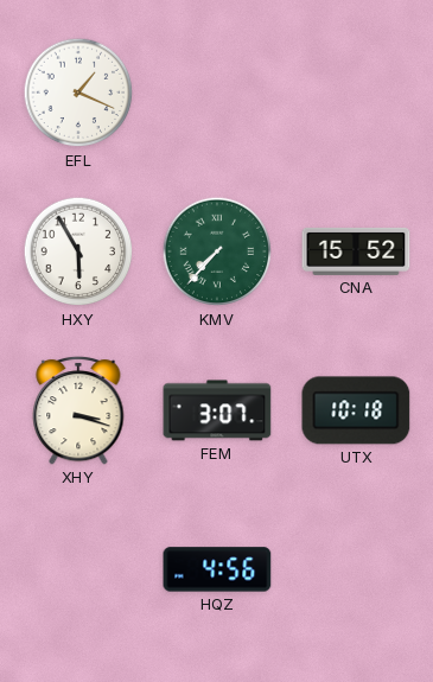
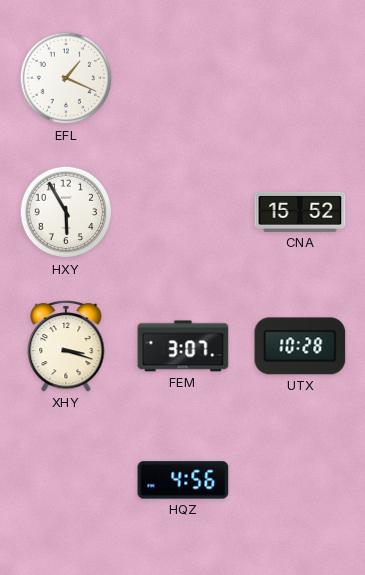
KMV: 7:37 -> none
UTX: 10:18 -> 10:28
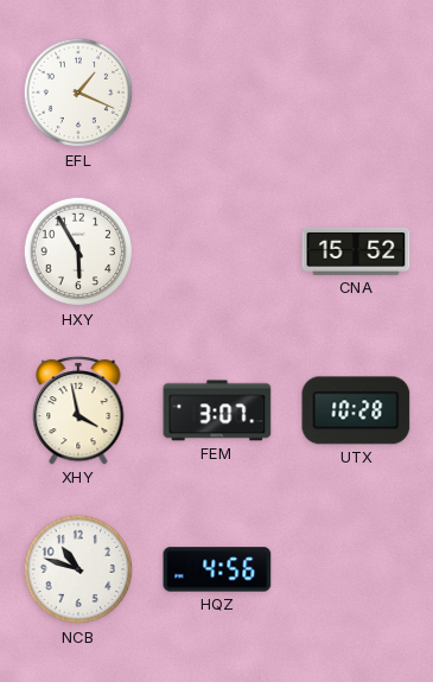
XHY: 3:18 -> 3:58
NCB: none -> 10:48
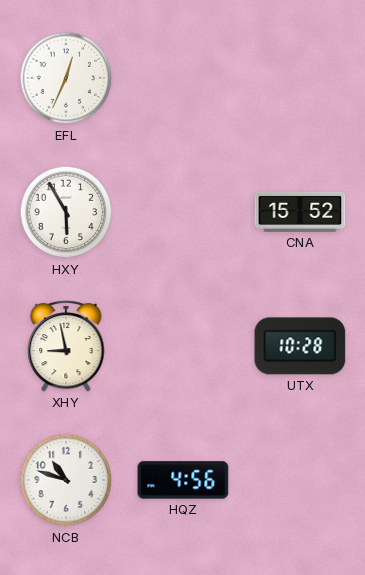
EFL: 1:19 -> 12:34
XHY: 3:58 -> 8:58
FEM: 3:07 -> none
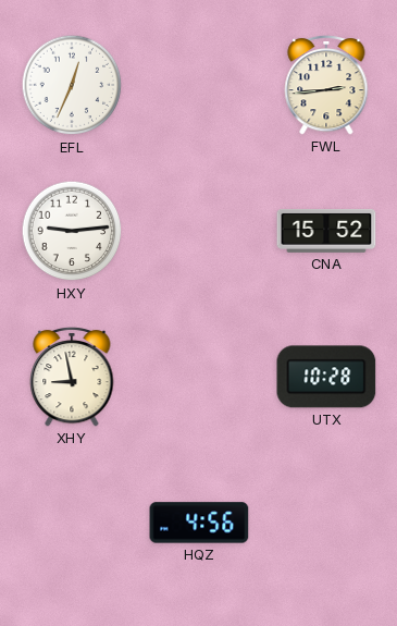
FWL: none -> 2:44
HXY: 5:55 -> 9:14
NCB: 10:48 -> none
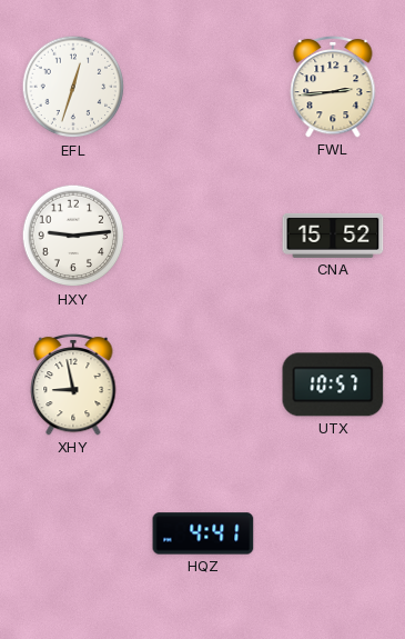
EFL: 12:34 -> 12:33
UTX: 10:28 -> 10:57
HQZ: 4:56 -> 4:41
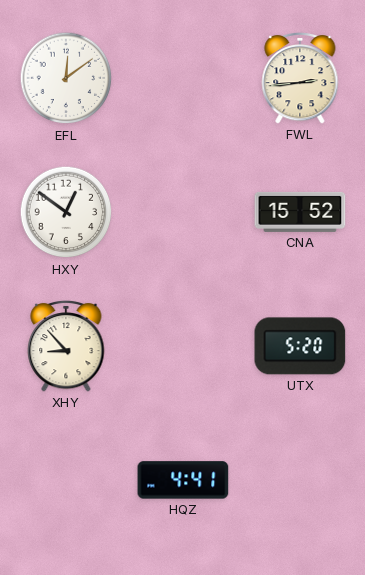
EFL: 12:33 -> 12:09
HXY: 9:14 -> 12:51
XHY: 8:58 -> 8:53
UTX: 10:57 -> 5:20
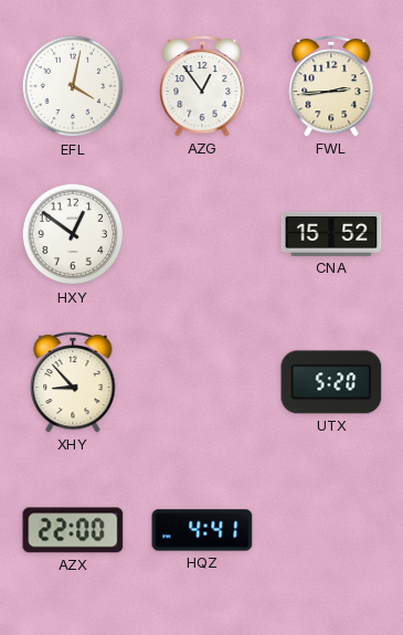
EFL: 12:09 -> 4:02
AZG: none -> 12:54
AZX: none -> 22:00
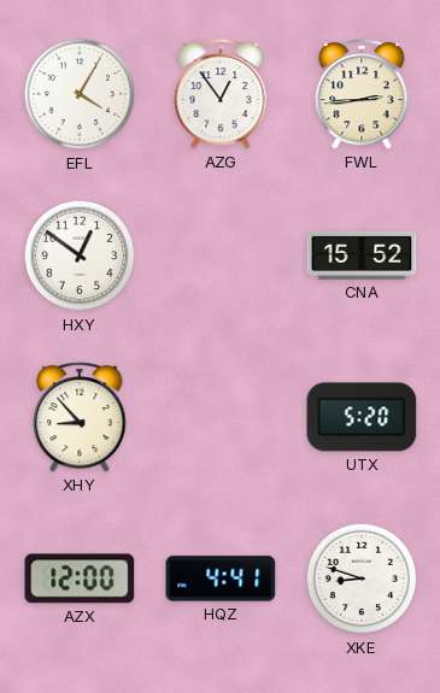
EFL: 4:02 -> 4:05
AZX: 22:00 -> 12:00
XKE: none -> 8:48
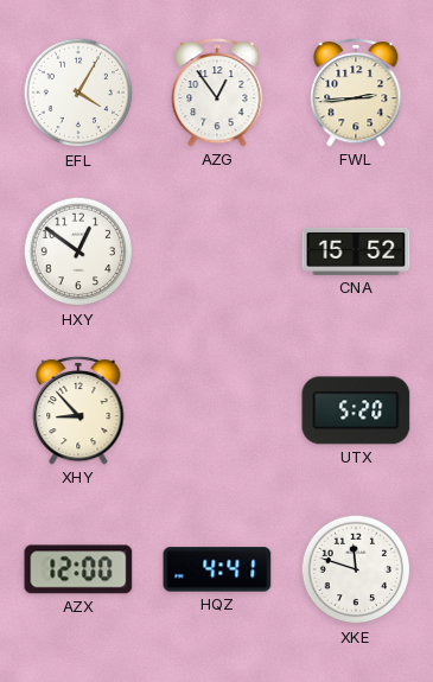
XKE: 8:48 -> 11:48
